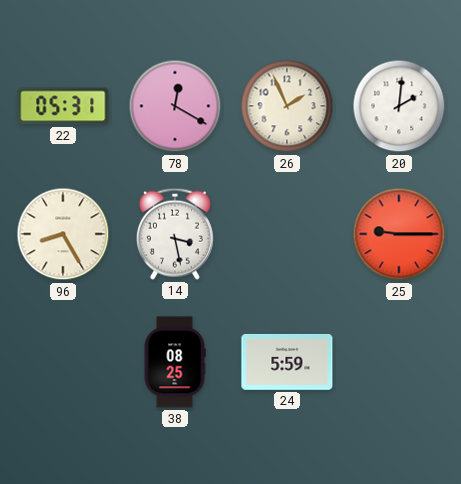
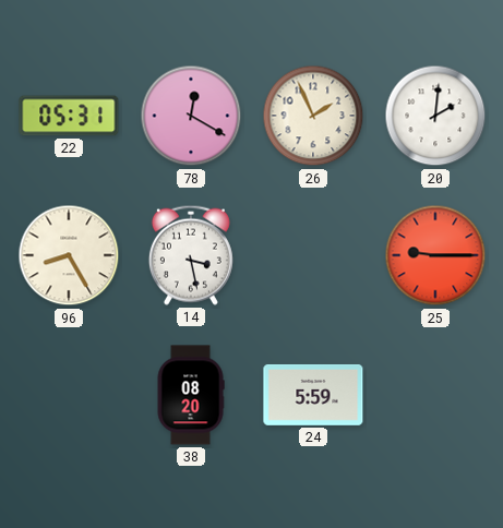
38: 08:25 -> 08:20
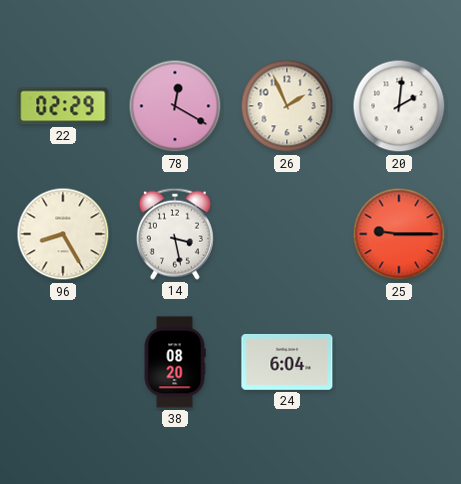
22: 05:31 -> 02:29
24: 5:59 -> 6:04
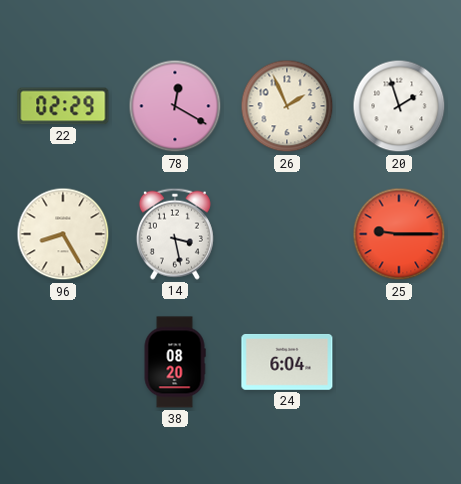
20: 2:01 -> 1:57
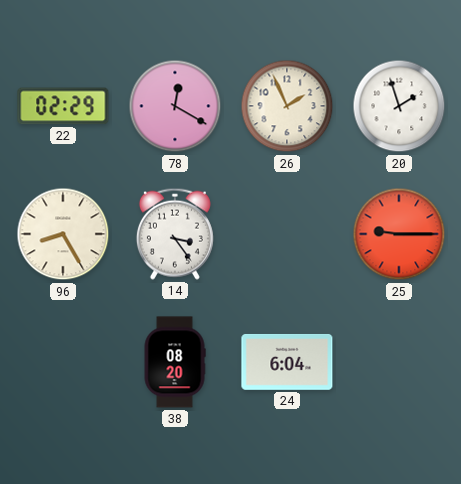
14: 3:28 -> 3:24
